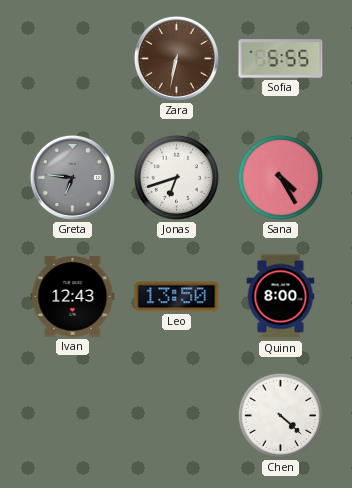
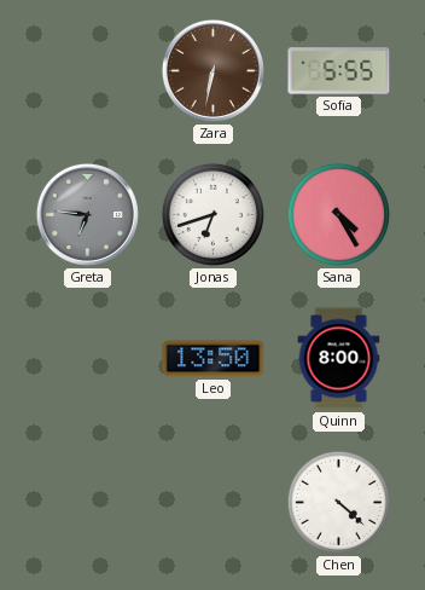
Ivan: 12:43 -> none
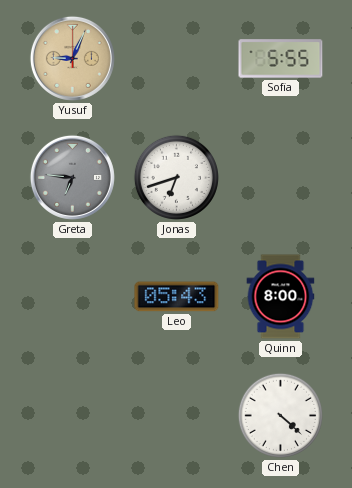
Yusuf: none -> 9:04
Zara: 6:32 -> none
Sana: 4:25 -> none
Leo: 13:50 -> 05:43
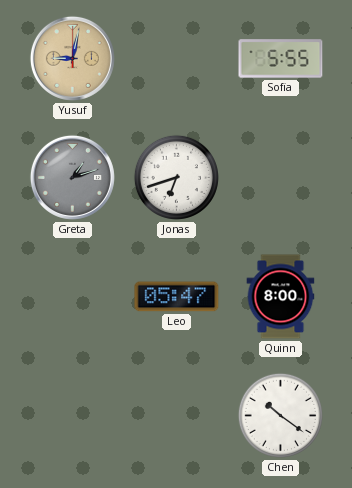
Yusuf: 9:04 -> 9:02
Greta: 6:46 -> 1:12
Leo: 05:43 -> 05:47
Chen: 4:22 -> 10:21
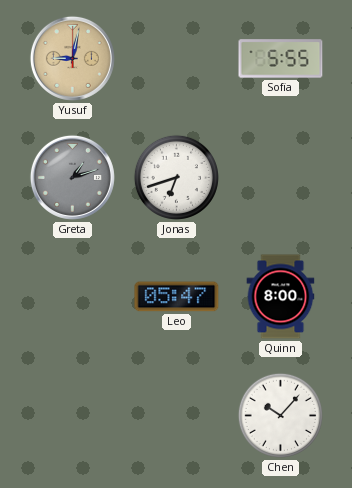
Chen: 10:21 -> 10:07
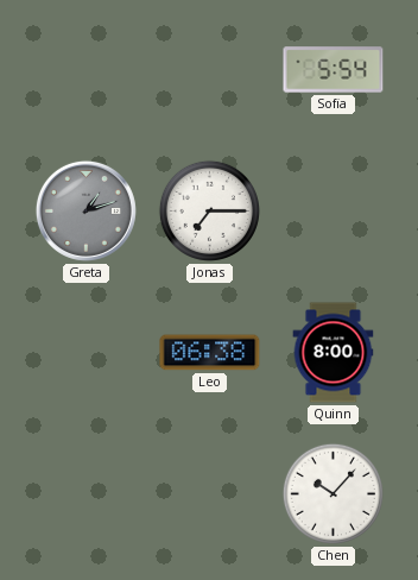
Yusuf: 9:02 -> none
Sofia: 5:55 -> 5:54
Jonas: 6:42 -> 7:15
Leo: 05:47 -> 06:38
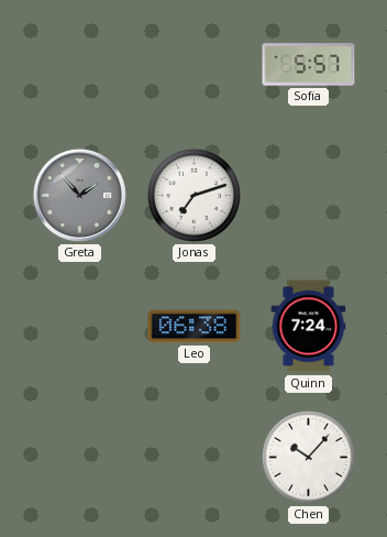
Sofia: 5:54 -> 5:57
Greta: 1:12 -> 1:53
Jonas: 7:15 -> 7:12
Quinn: 8:00 -> 7:24
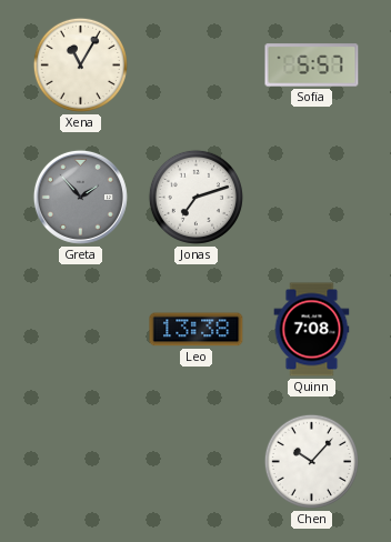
Xena: none -> 11:05
Leo: 06:38 -> 13:38
Quinn: 7:24 -> 7:08
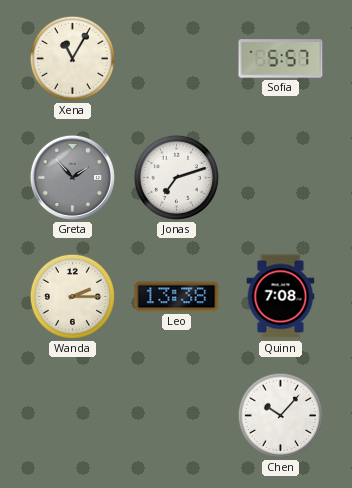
Wanda: none -> 2:15
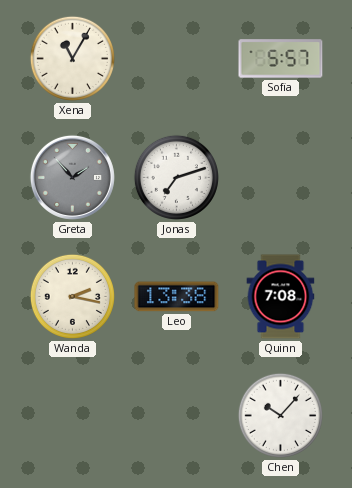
Wanda: 2:15 -> 2:17
